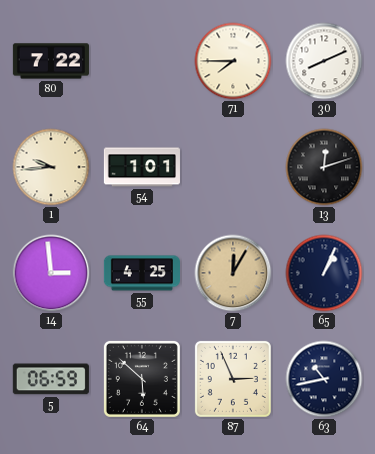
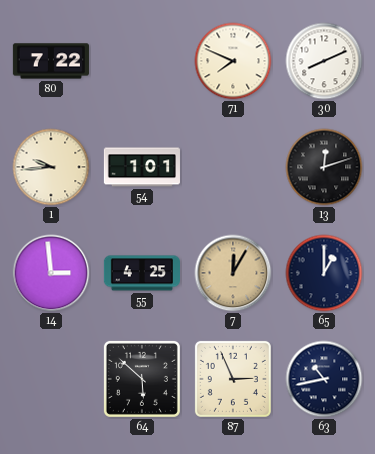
71: 7:45 -> 7:49
65: 1:04 -> 1:00
5: 06:59 -> none
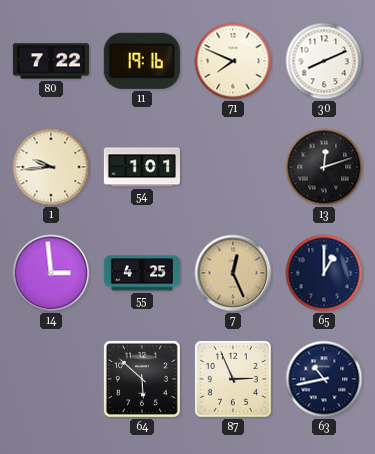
11: none -> 19:16
7: 12:05 -> 12:26
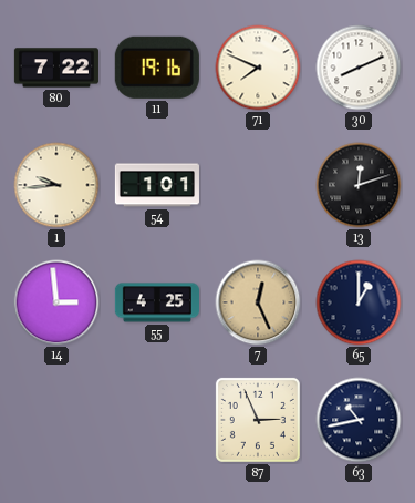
64: 5:52 -> none
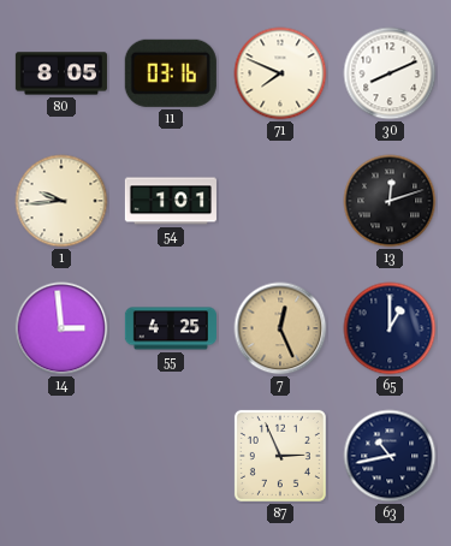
80: 7:22 -> 8:05
11: 19:16 -> 03:16
